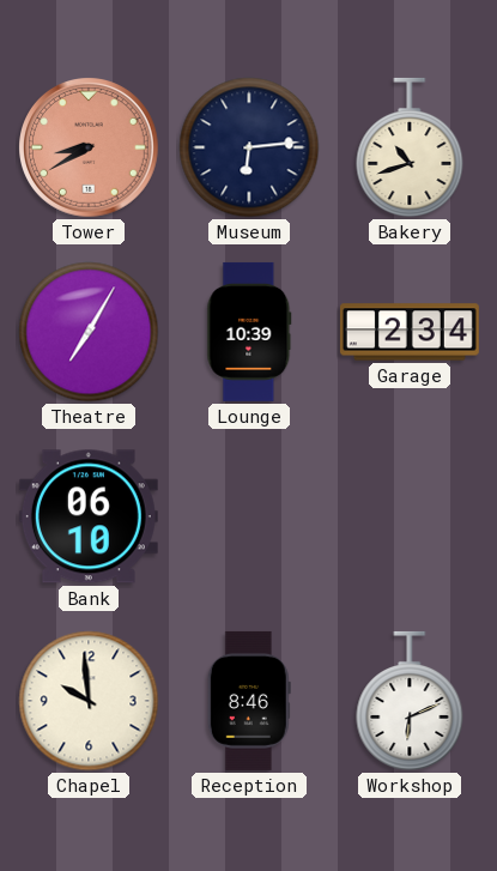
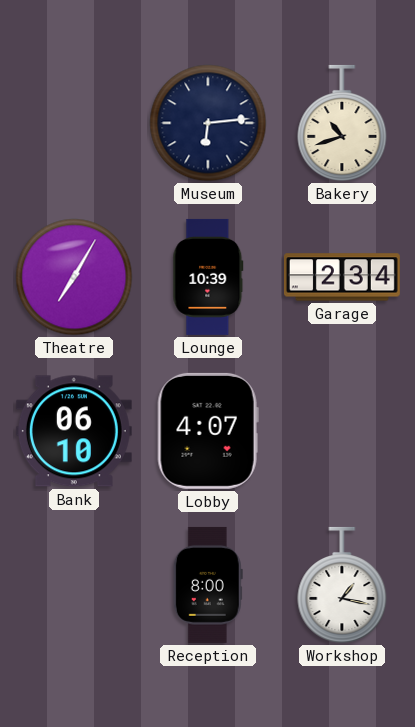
Tower: 8:40 -> none
Lobby: none -> 4:07
Chapel: 9:59 -> none
Reception: 8:46 -> 8:00
Workshop: 6:11 -> 1:17
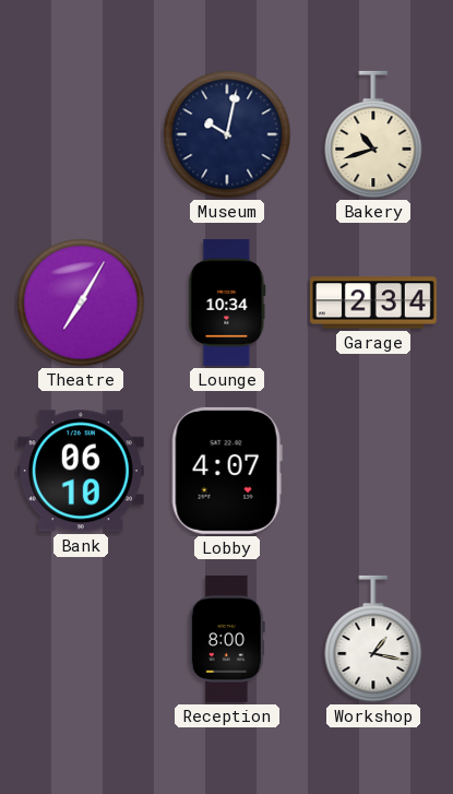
Museum: 6:14 -> 10:02
Lounge: 10:39 -> 10:34
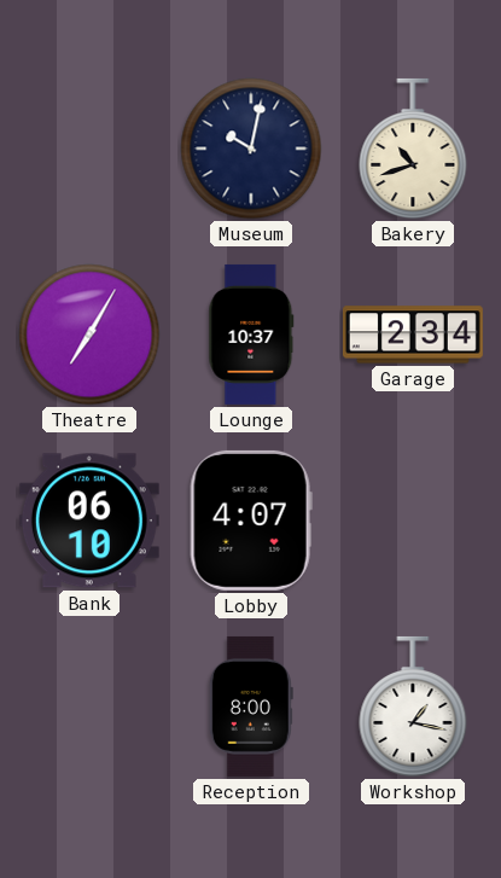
Lounge: 10:34 -> 10:37
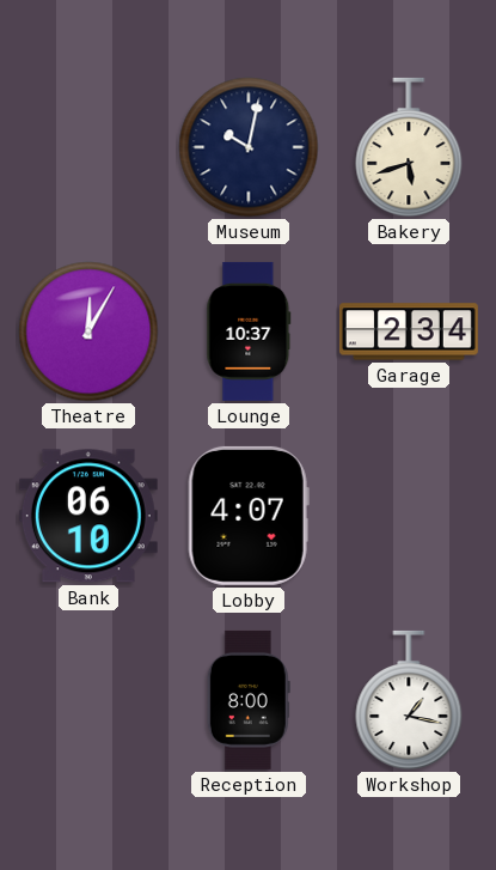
Bakery: 10:42 -> 5:42
Theatre: 7:05 -> 12:05
